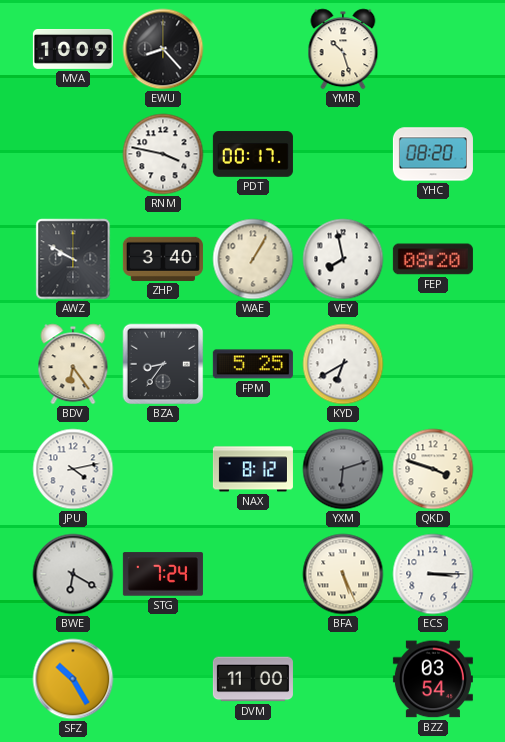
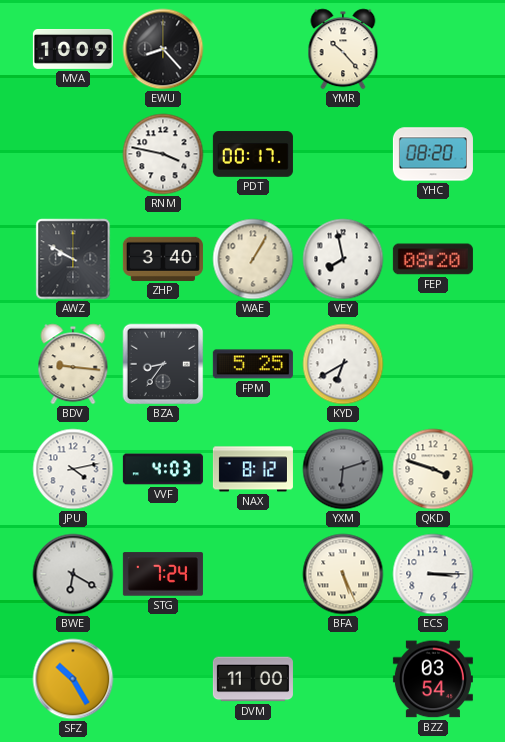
YMR: 10:27 -> 10:23
BDV: 6:24 -> 9:16
VVF: none -> 4:03
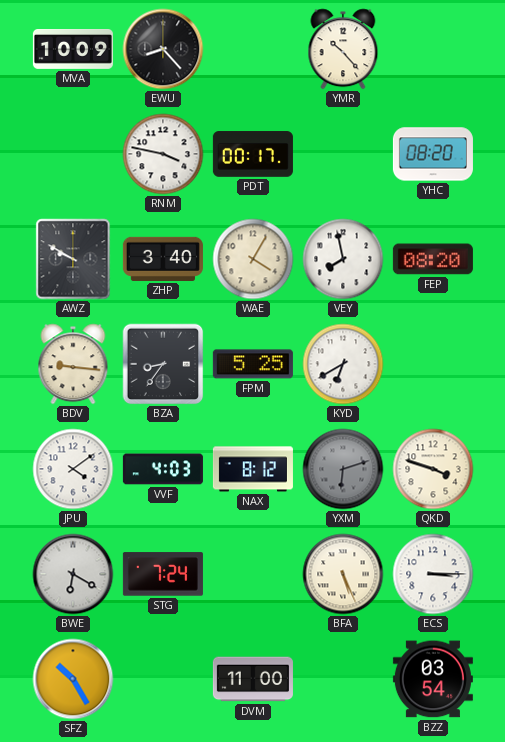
WAE: 1:05 -> 4:05
JPU: 4:13 -> 4:09
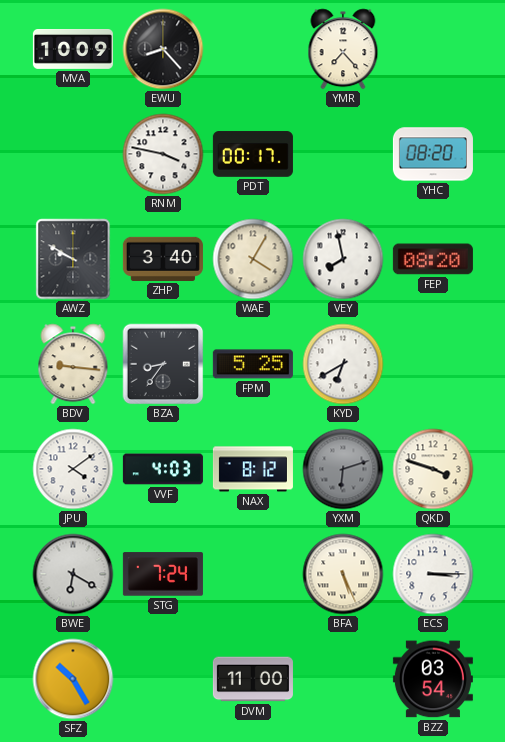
YMR: 10:23 -> 7:23
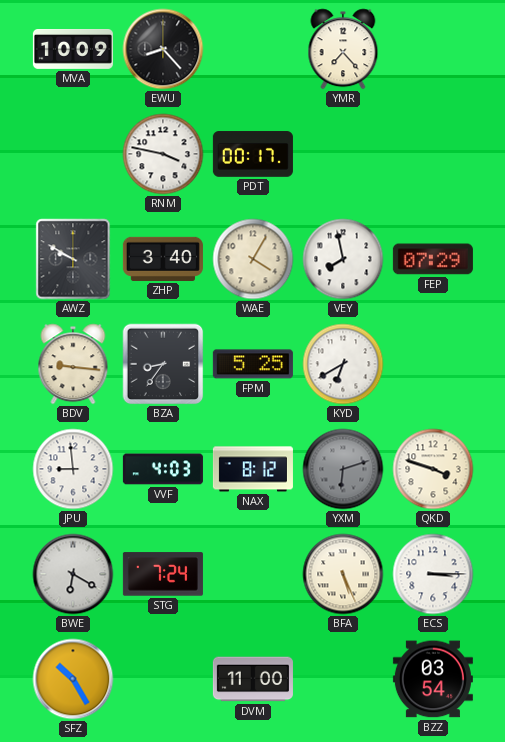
YHC: 08:20 -> none
FEP: 08:20 -> 07:29
JPU: 4:09 -> 8:59
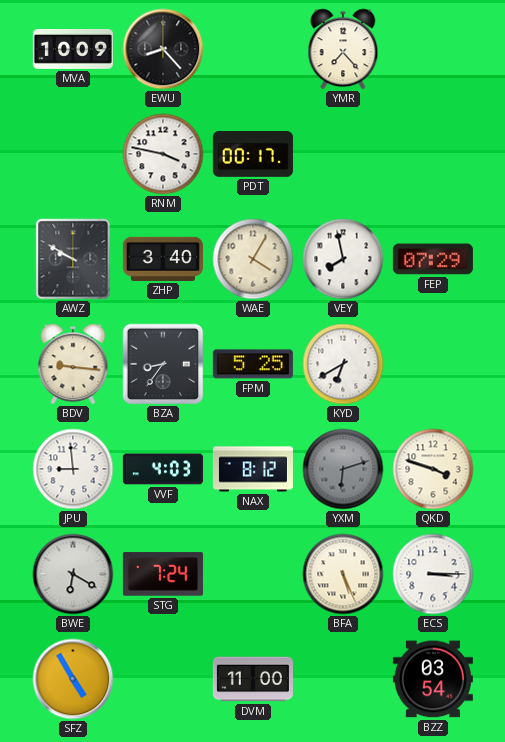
SFZ: 10:25 -> 4:55
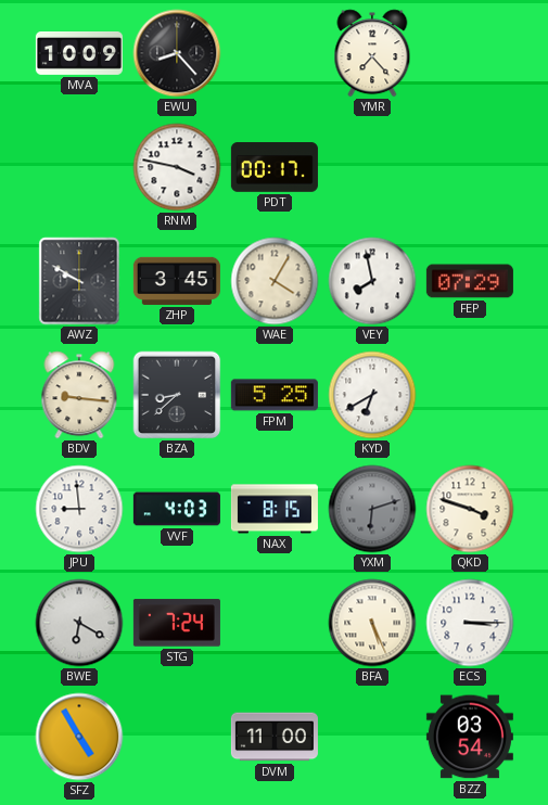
ZHP: 3:40 -> 3:45
BZA: 8:36 -> 8:38
NAX: 8:12 -> 8:15
